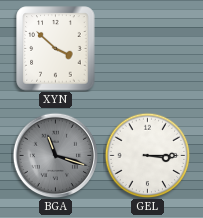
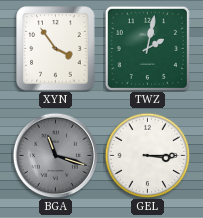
XYN: 3:52 -> 3:54
TWZ: none -> 2:02
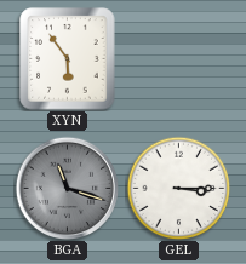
XYN: 3:54 -> 5:54
TWZ: 2:02 -> none
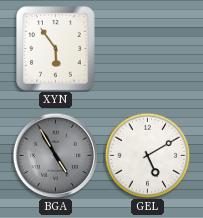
BGA: 11:18 -> 4:55
GEL: 3:15 -> 5:10
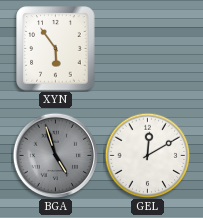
BGA: 4:55 -> 4:57
GEL: 5:10 -> 12:10
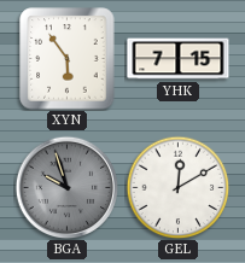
YHK: none -> 7:15
BGA: 4:57 -> 9:57
